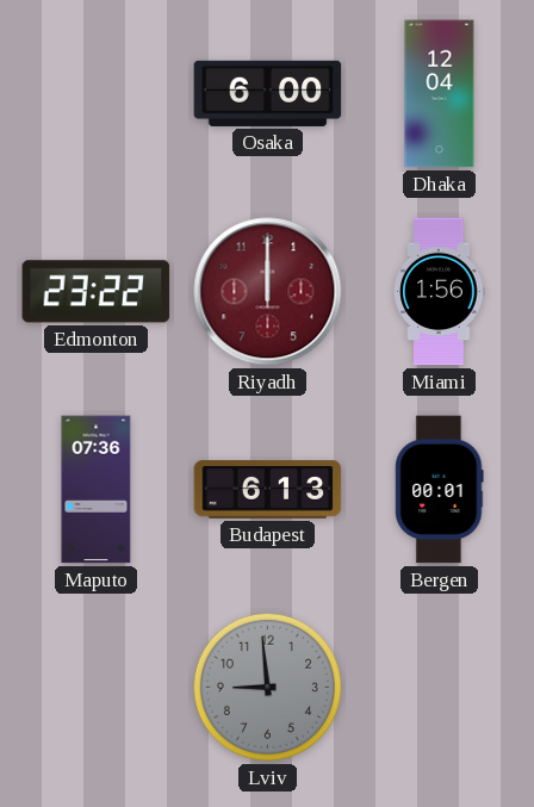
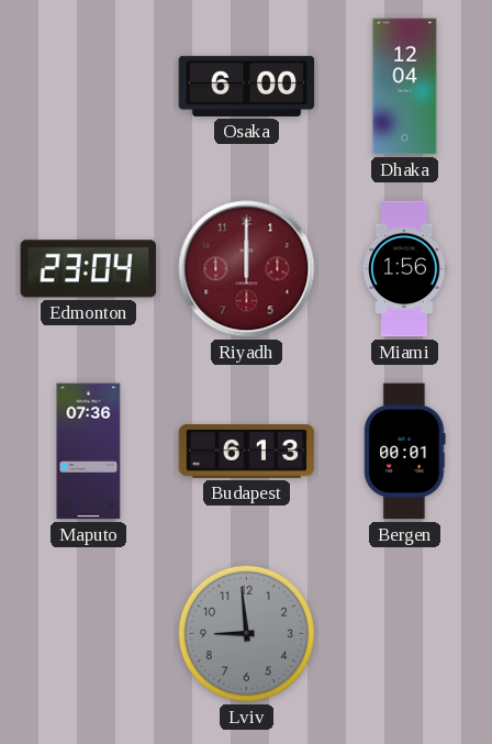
Edmonton: 23:22 -> 23:04
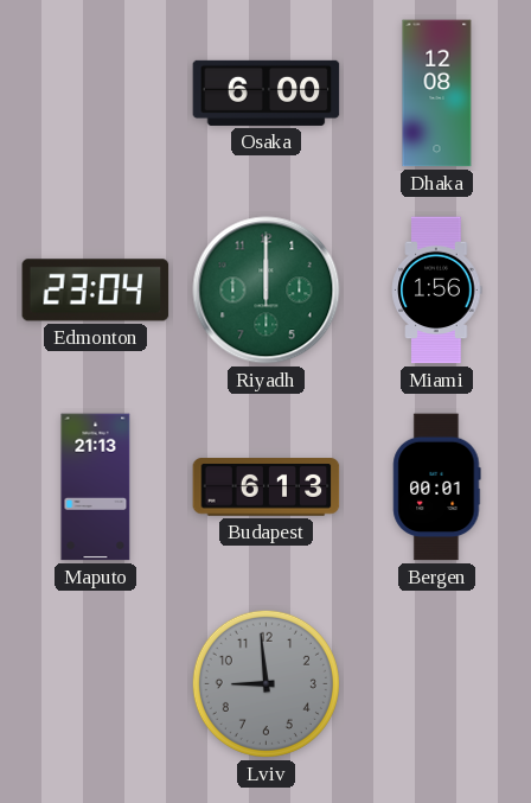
Dhaka: 12:04 -> 12:08
Riyadh dial: burgundy -> green
Maputo: 07:36 -> 21:13
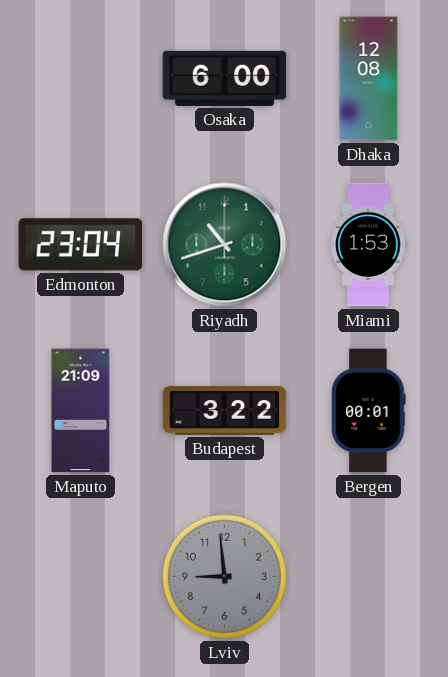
Riyadh: 12:00 -> 10:42
Miami: 1:56 -> 1:53
Maputo: 21:13 -> 21:09
Budapest: 6:13 -> 3:22
